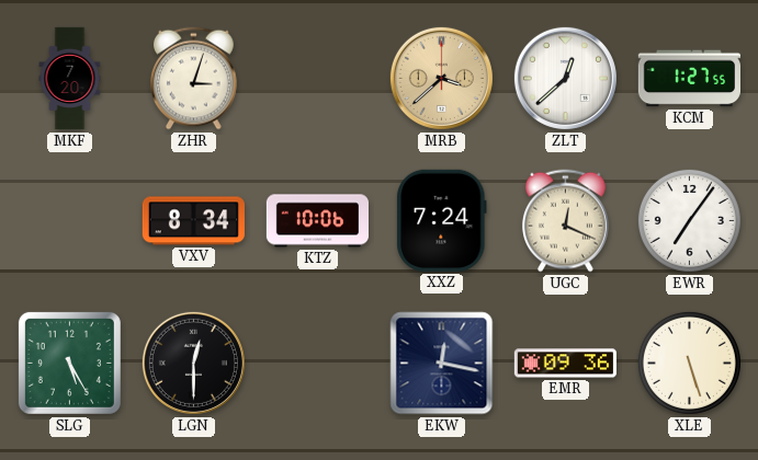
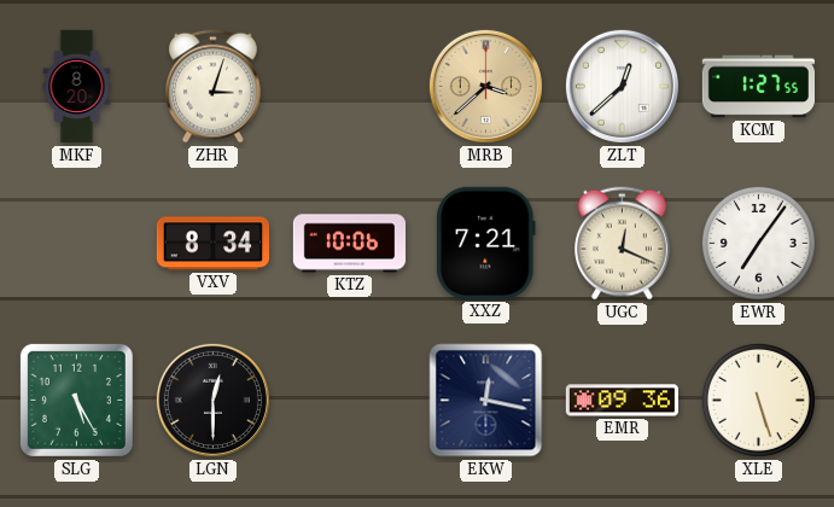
MKF: 7:20 -> 8:20
XXZ: 7:24 -> 7:21
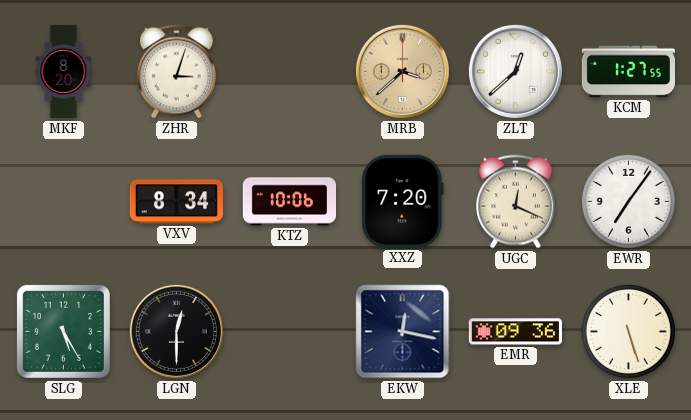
XXZ: 7:21 -> 7:20
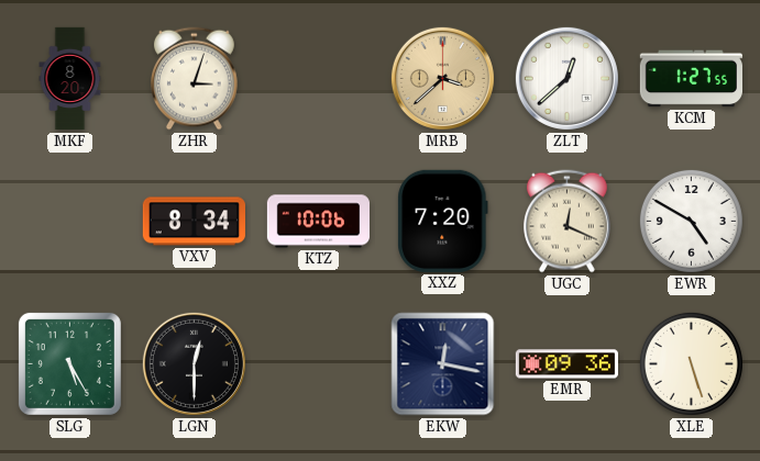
EWR: 7:06 -> 4:50
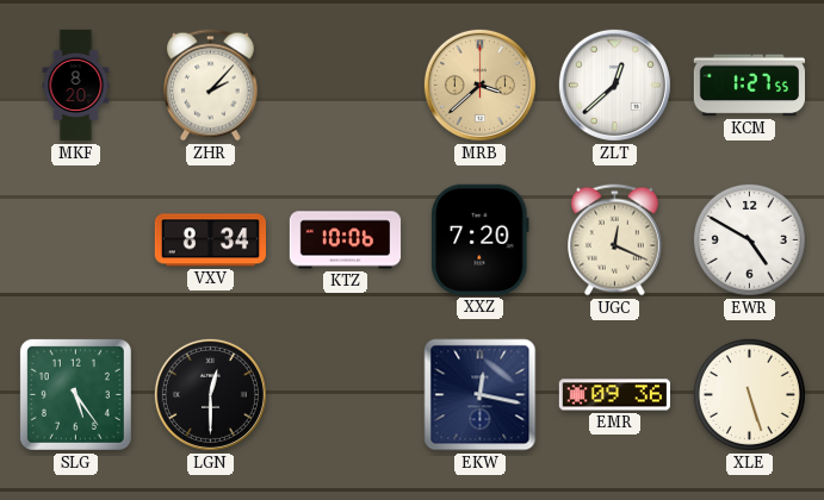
ZHR: 3:03 -> 2:07
SLG: 5:25 -> 5:24
